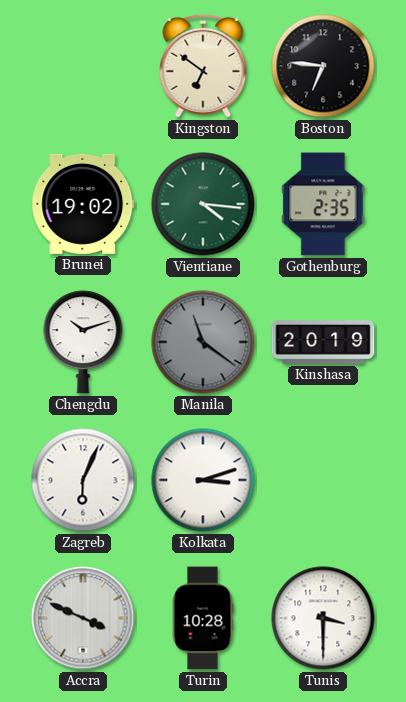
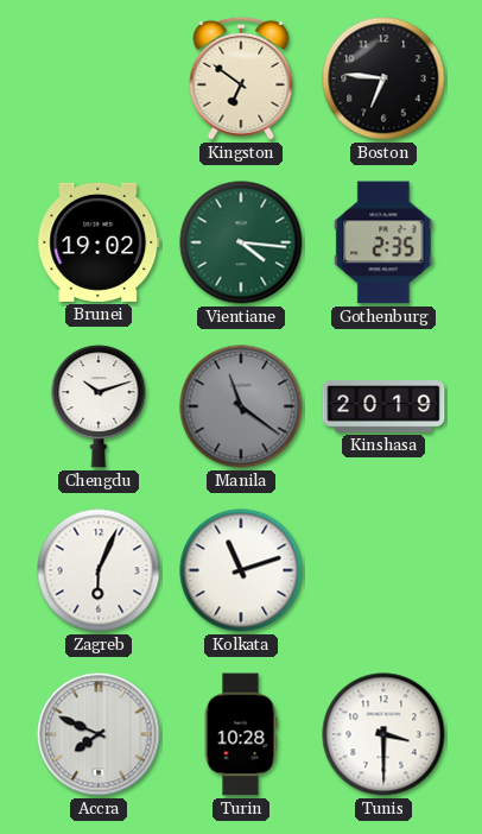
Kolkata: 3:12 -> 11:12
Accra: 3:49 -> 7:49
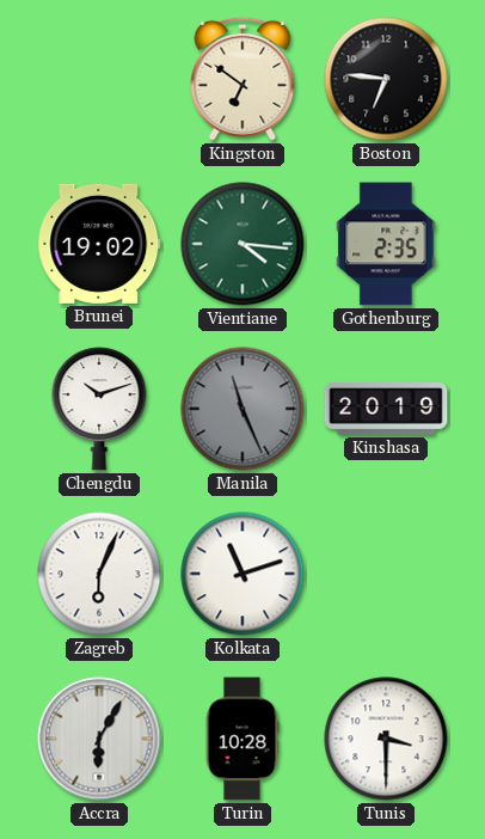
Manila: 11:21 -> 11:26
Accra: 7:49 -> 6:05
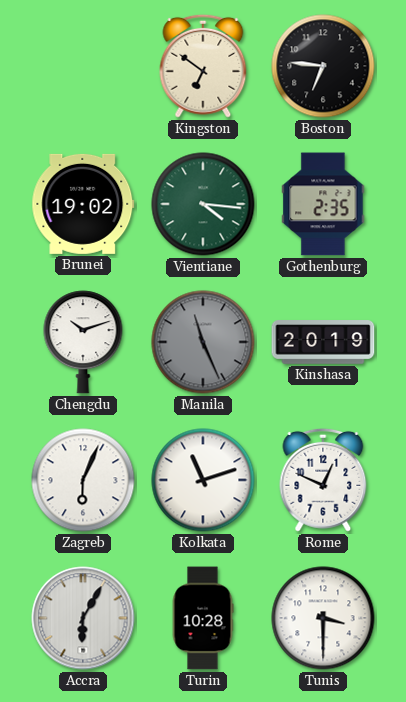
Rome: none -> 12:49
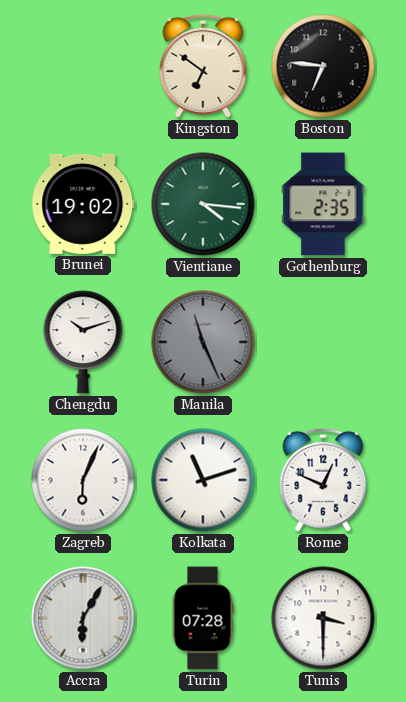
Kinshasa: 20:19 -> none
Turin: 10:28 -> 07:28
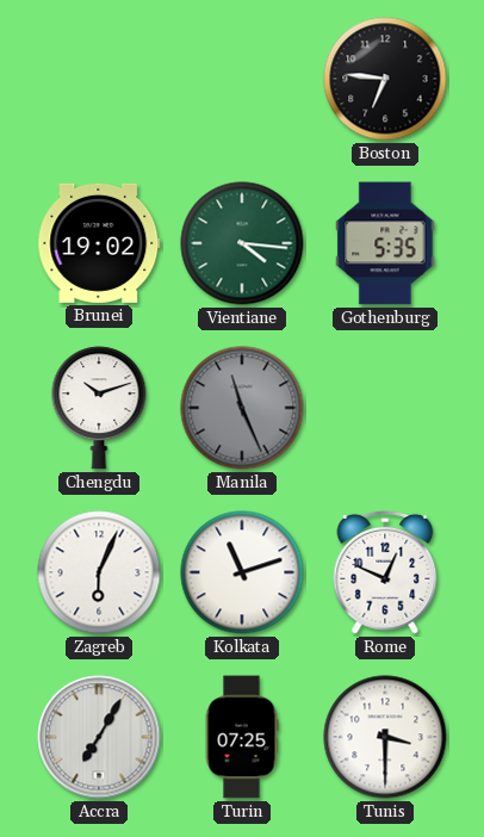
Kingston: 6:51 -> none
Gothenburg: 2:35 -> 5:35
Accra: 6:05 -> 7:05
Turin: 07:28 -> 07:25
